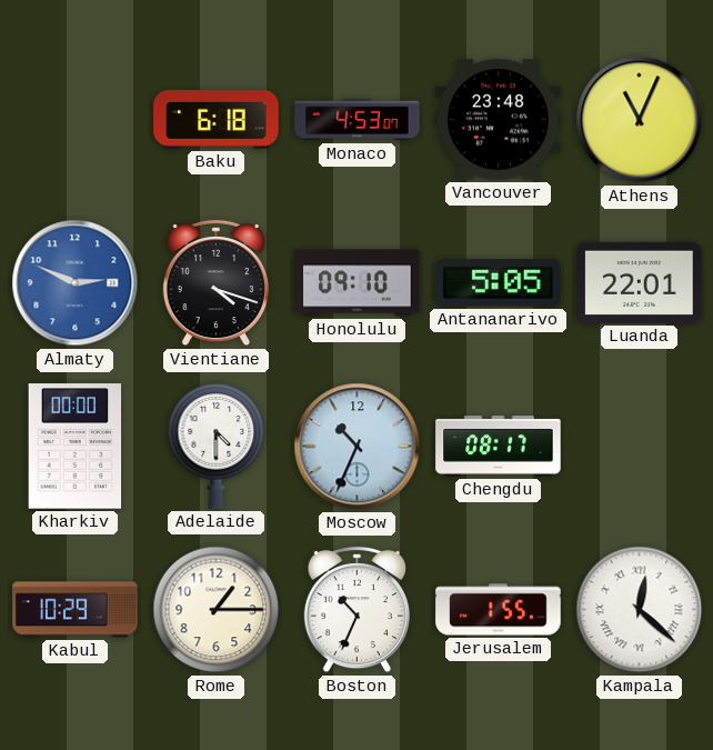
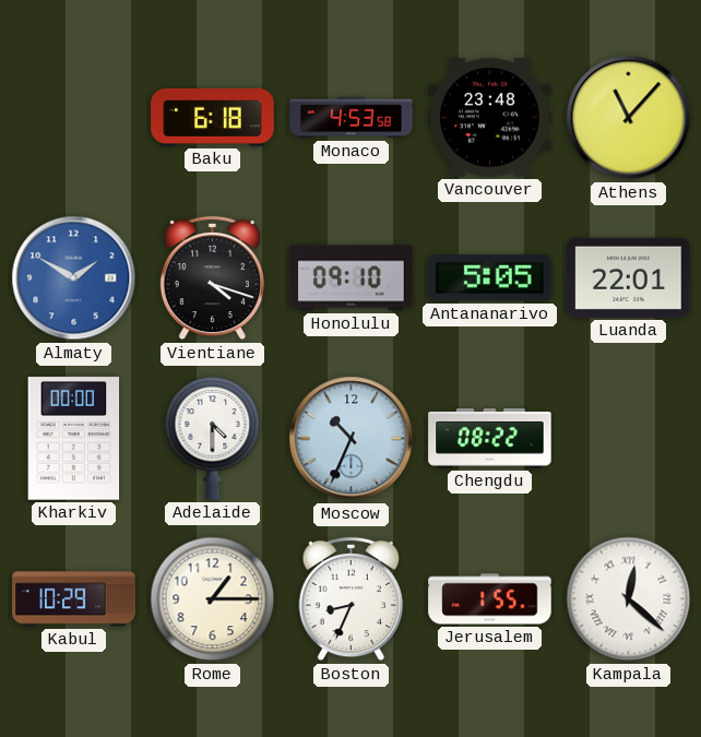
Monaco: 4:53:07 -> 4:53:58
Athens: 11:04 -> 11:07
Almaty: 2:49 -> 1:50
Chengdu: 08:17 -> 08:22
Boston: 10:34 -> 8:34
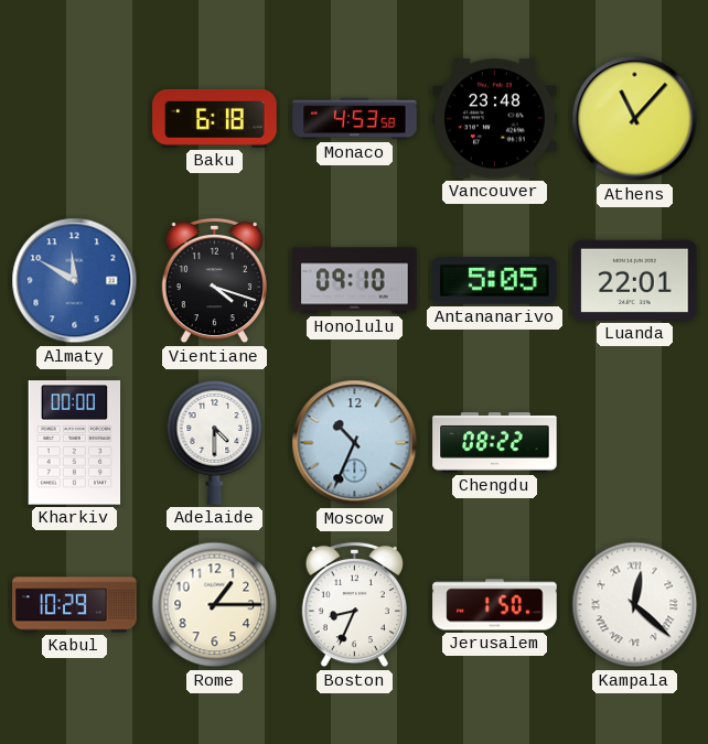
Almaty: 1:50 -> 11:50
Jerusalem: 1:55 -> 1:50
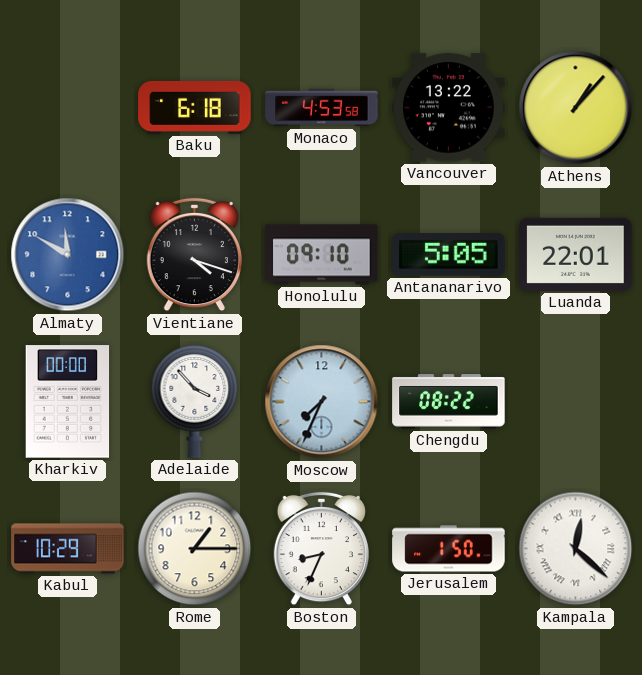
Vancouver: 23:48 -> 13:22
Athens: 11:07 -> 1:07
Adelaide: 4:30 -> 3:53
Moscow: 10:34 -> 7:34
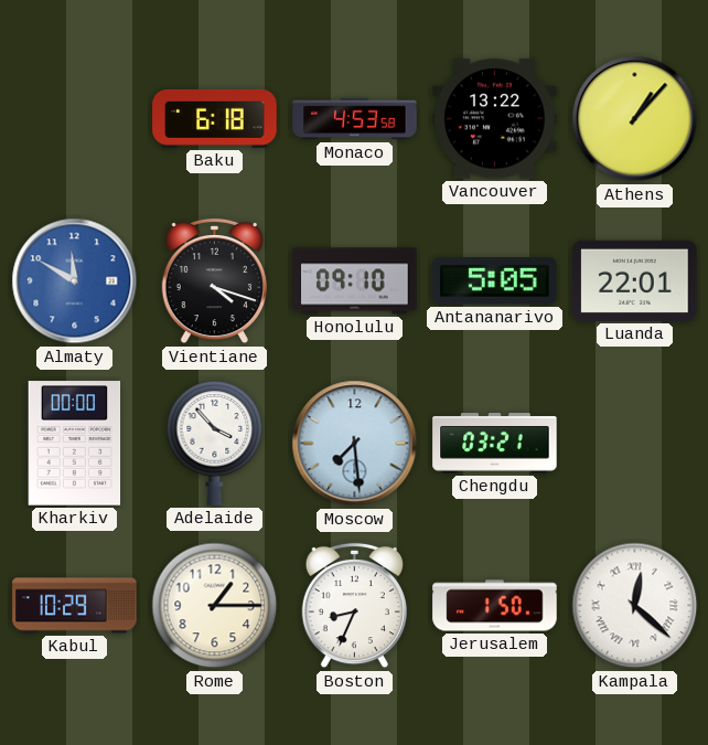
Moscow: 7:34 -> 7:29
Chengdu: 08:22 -> 03:21
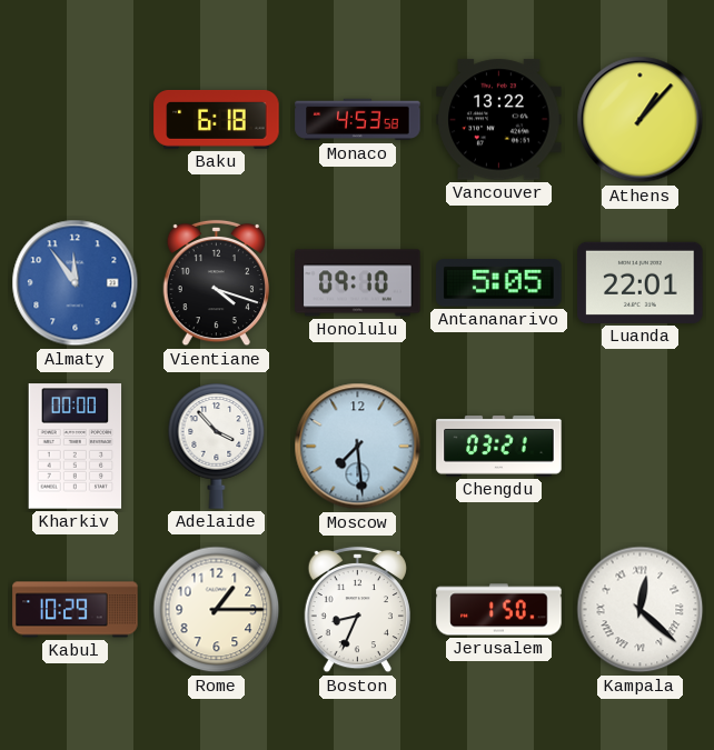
Almaty: 11:50 -> 11:54
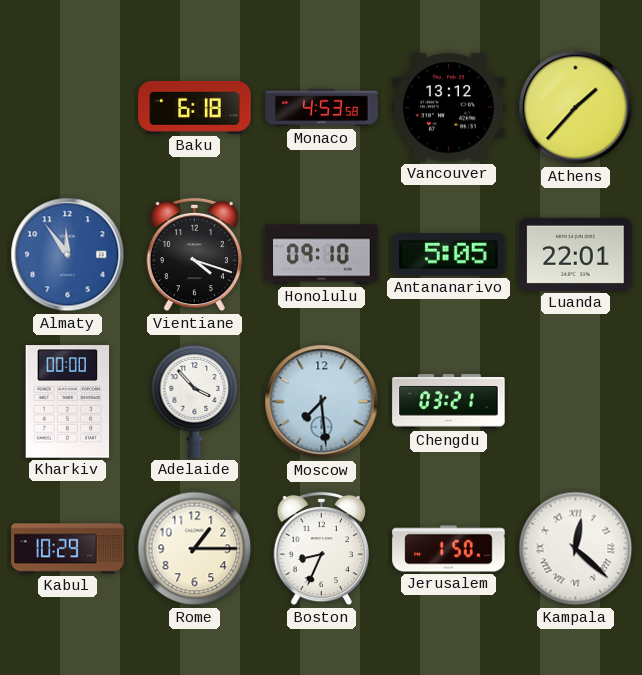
Vancouver: 13:22 -> 13:12
Athens: 1:07 -> 1:37
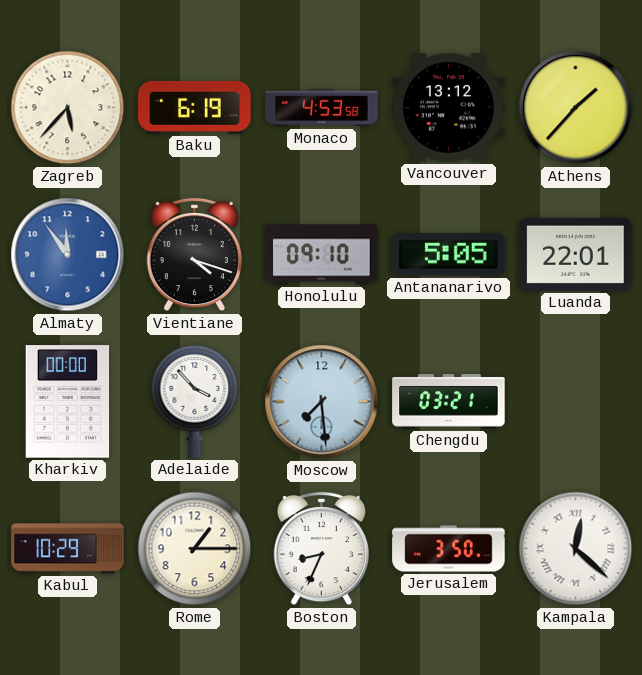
Zagreb: none -> 5:37
Baku: 6:18 -> 6:19
Jerusalem: 1:50 -> 3:50
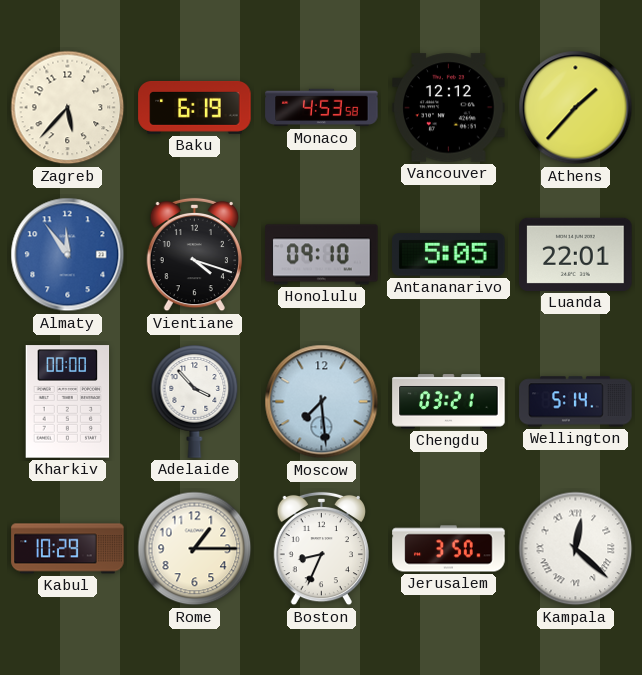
Vancouver: 13:12 -> 12:12
Wellington: none -> 5:14
